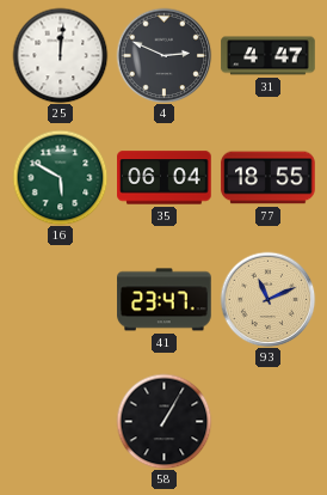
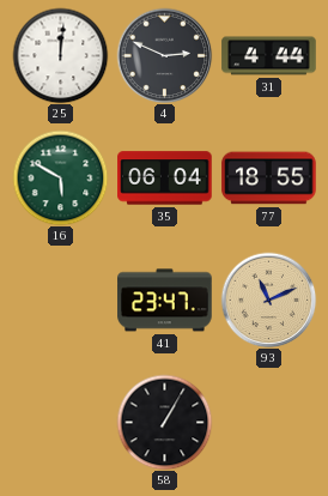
31: 4:47 -> 4:44
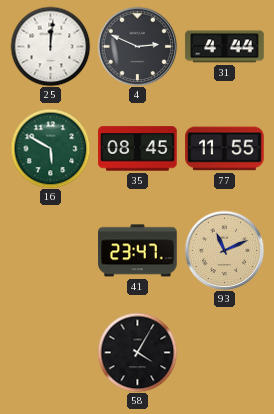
35: 06:04 -> 08:45
77: 18:55 -> 11:55
58: 1:05 -> 4:05
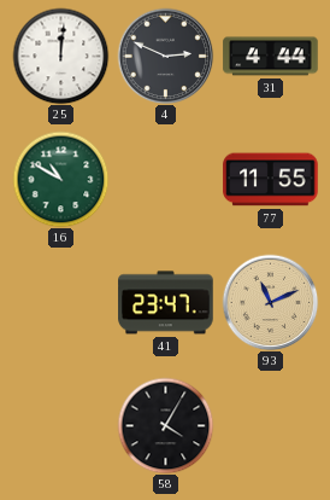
16: 5:50 -> 10:50
35: 08:45 -> none
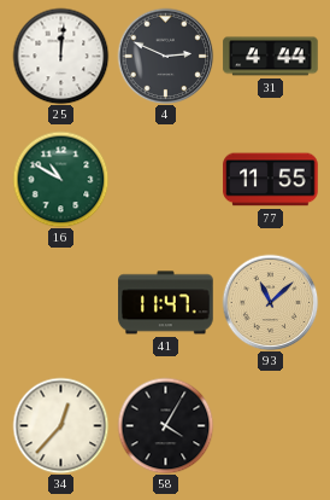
41: 23:47 -> 11:47
93: 11:11 -> 11:08
34: none -> 12:37
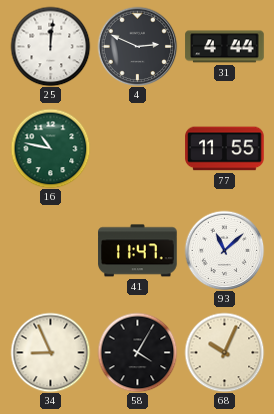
16: 10:50 -> 10:47
93 dial: champagne -> white
34: 12:37 -> 8:56
68: none -> 10:04
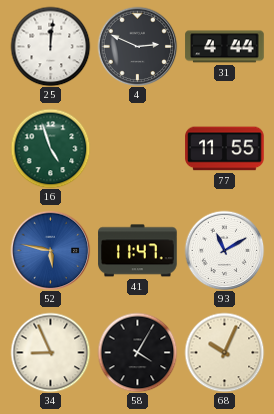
16: 10:47 -> 4:57
52: none -> 5:47
93: 11:08 -> 11:10
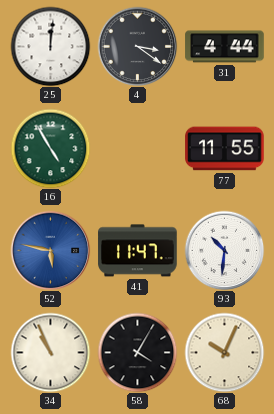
4: 2:49 -> 3:21
16: 4:57 -> 4:55
93: 11:10 -> 10:31
34: 8:56 -> 10:56
